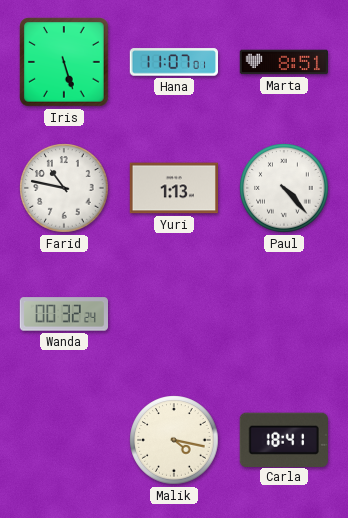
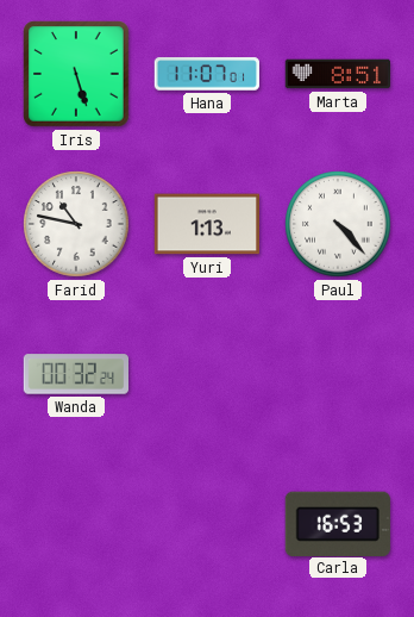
Malik: 4:17 -> none
Carla: 18:41 -> 16:53
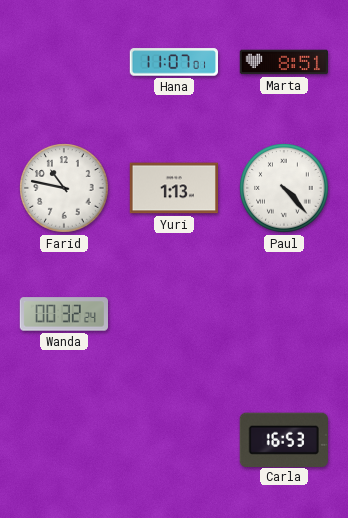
Iris: 5:27 -> none
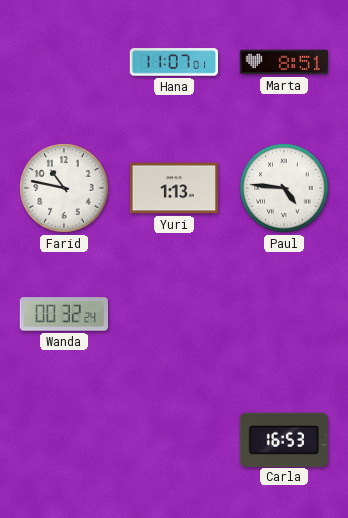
Paul: 4:23 -> 4:46
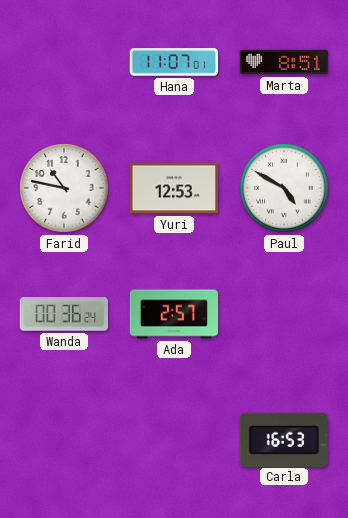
Yuri: 1:13 -> 12:53
Paul: 4:46 -> 4:50
Wanda: 00:32 -> 00:36
Ada: none -> 2:57
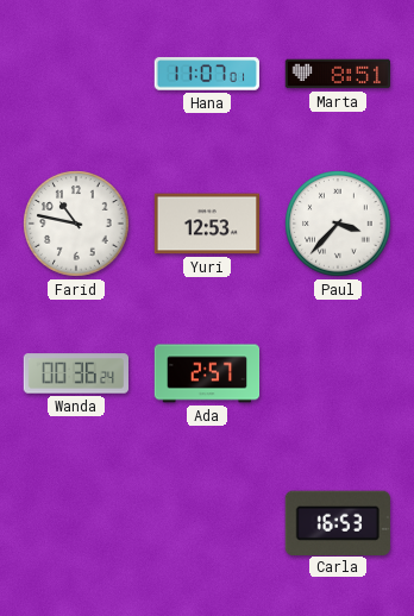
Paul: 4:50 -> 3:37
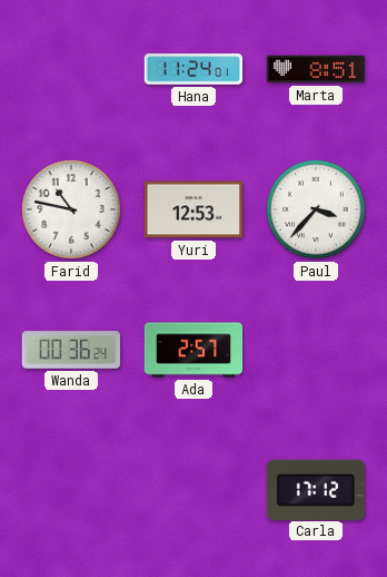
Hana: 11:07 -> 11:24
Carla: 16:53 -> 17:12
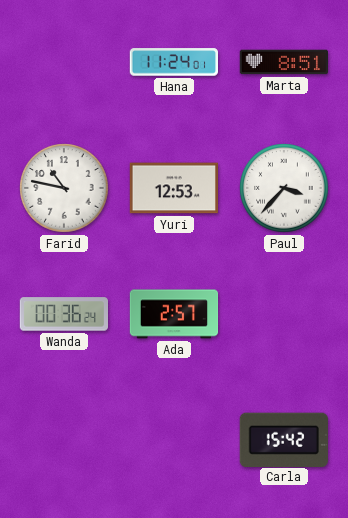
Carla: 17:12 -> 15:42
